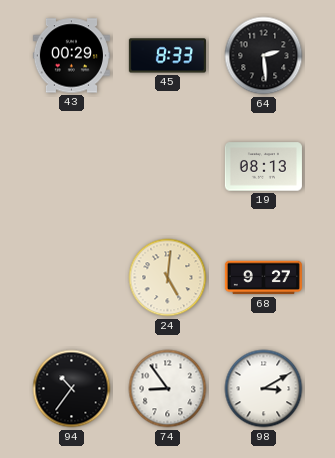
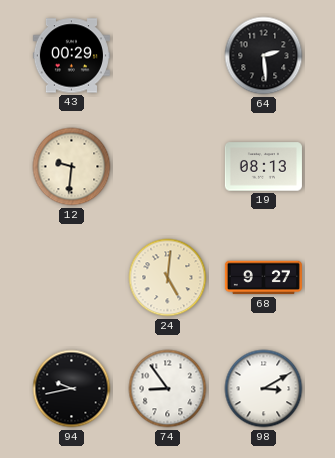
45: 8:33 -> none
12: none -> 9:31
94: 10:36 -> 9:43
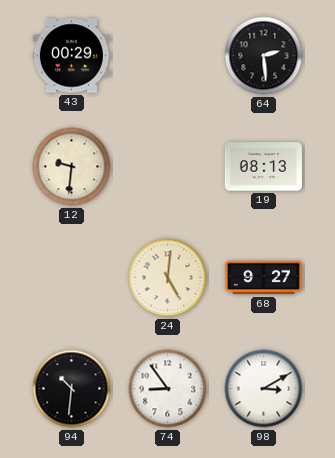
94: 9:43 -> 10:31
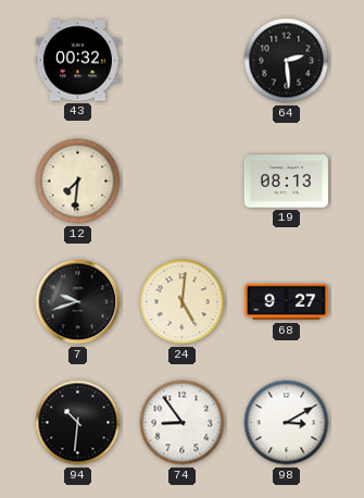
43: 00:29 -> 00:32
12: 9:31 -> 7:31
7: none -> 9:42
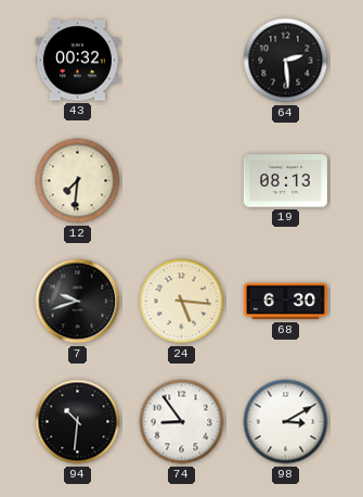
24: 5:01 -> 5:16
68: 9:27 -> 6:30
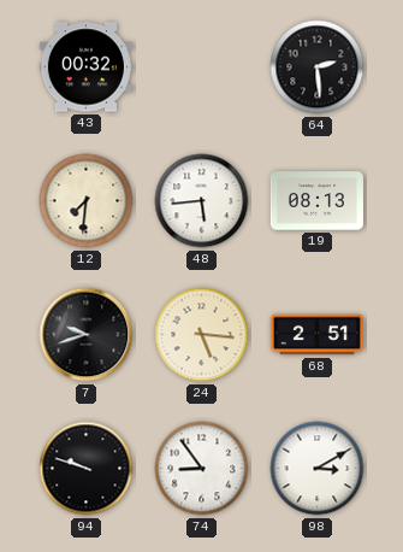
48: none -> 5:44
68: 6:30 -> 2:51
94: 10:31 -> 9:48
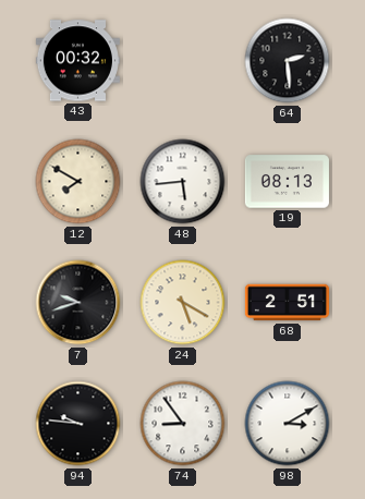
12: 7:31 -> 7:50
24: 5:16 -> 5:20
94: 9:48 -> 9:46
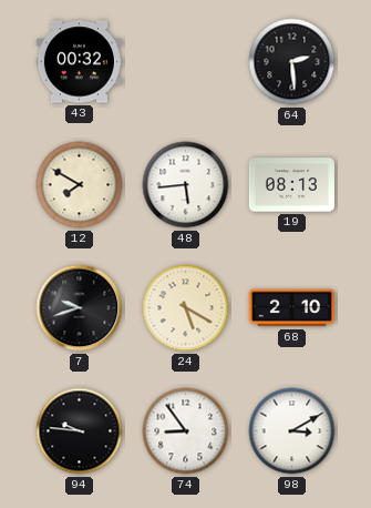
68: 2:51 -> 2:10
